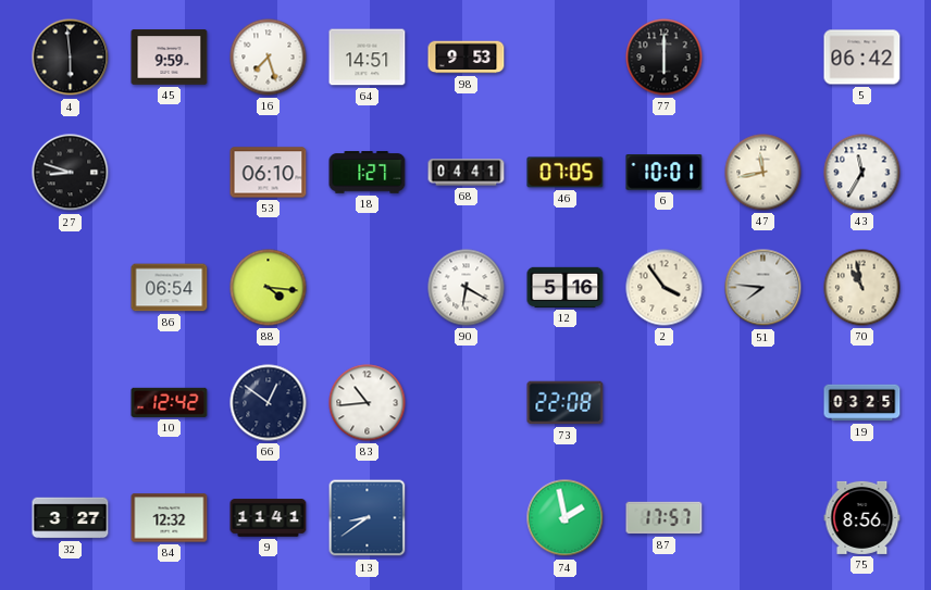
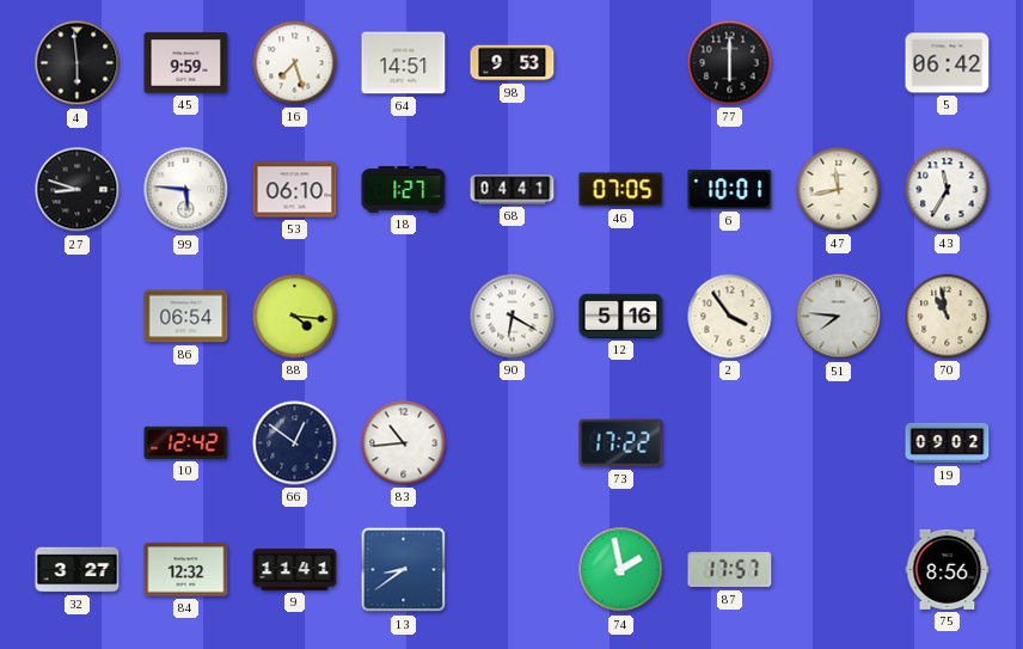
99: none -> 5:46
73: 22:08 -> 17:22
19: 03:25 -> 09:02
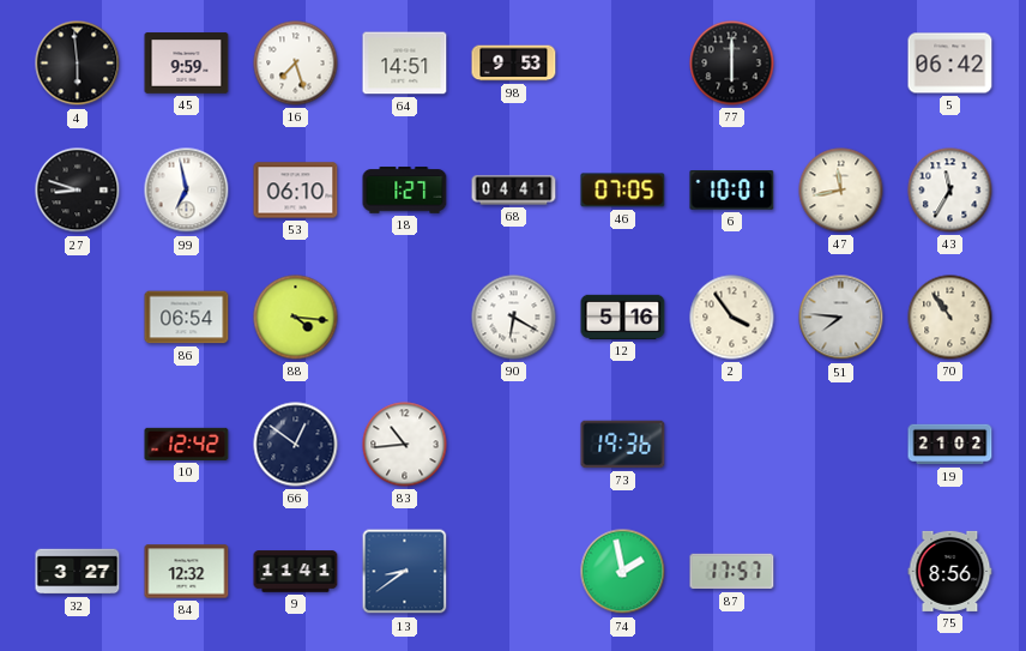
99: 5:46 -> 6:58
70: 10:58 -> 10:54
73: 17:22 -> 19:36
19: 09:02 -> 21:02
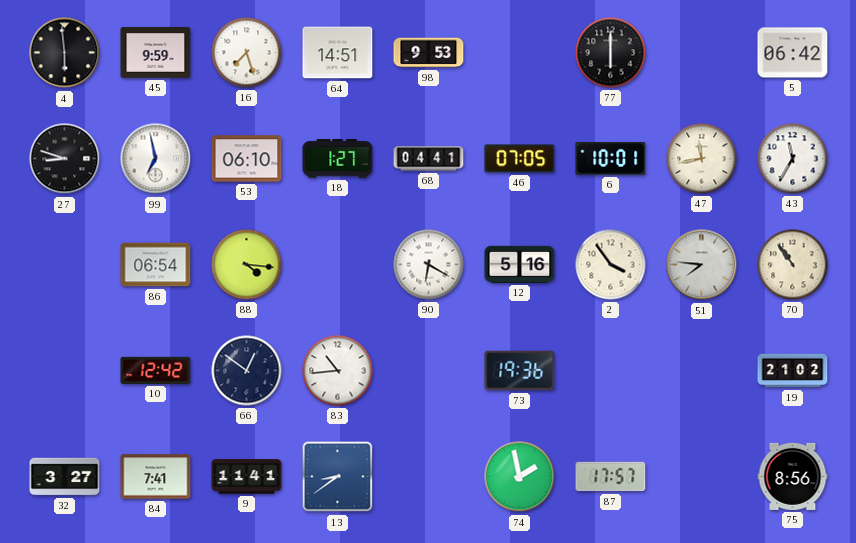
84: 12:32 -> 7:41
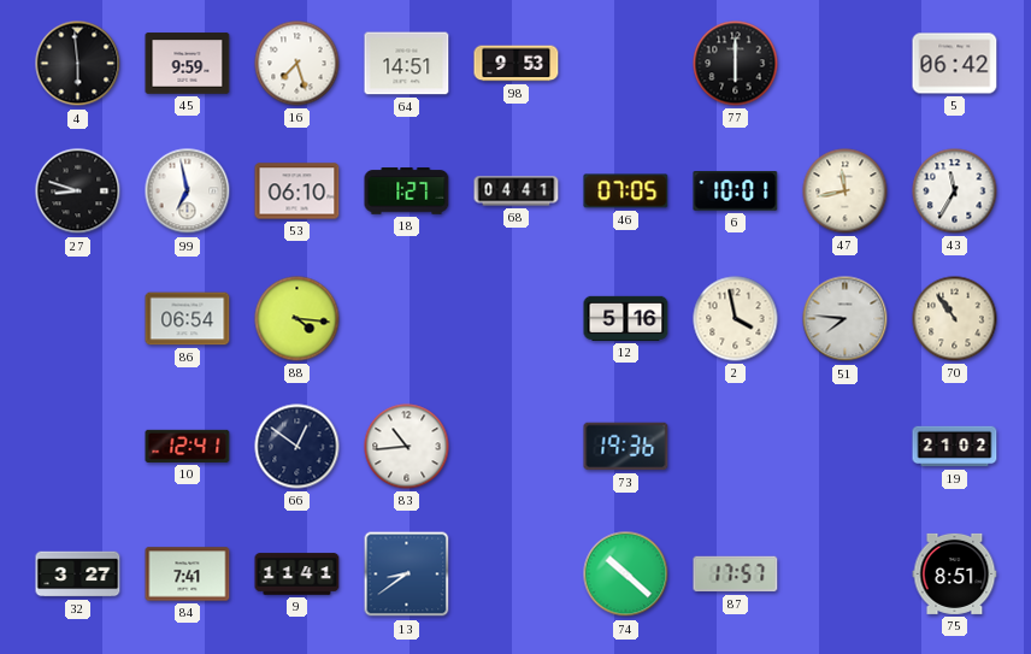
90: 6:20 -> none
2: 3:54 -> 3:58
10: 12:42 -> 12:41
74: 1:58 -> 10:22
75: 8:56 -> 8:51
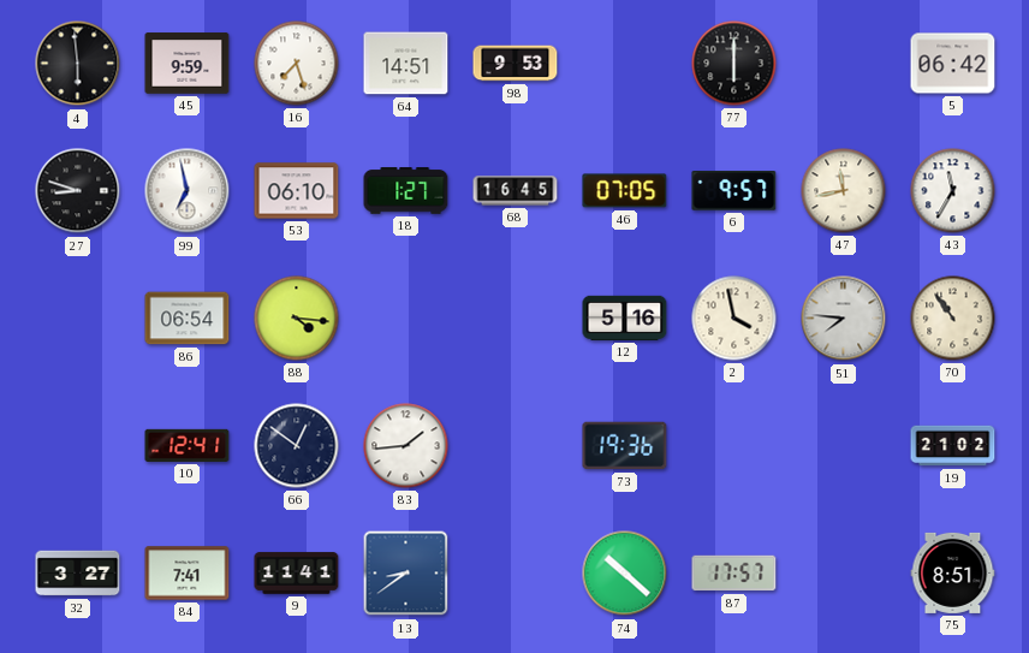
68: 04:41 -> 16:45
6: 10:01 -> 9:57
83: 10:44 -> 1:44
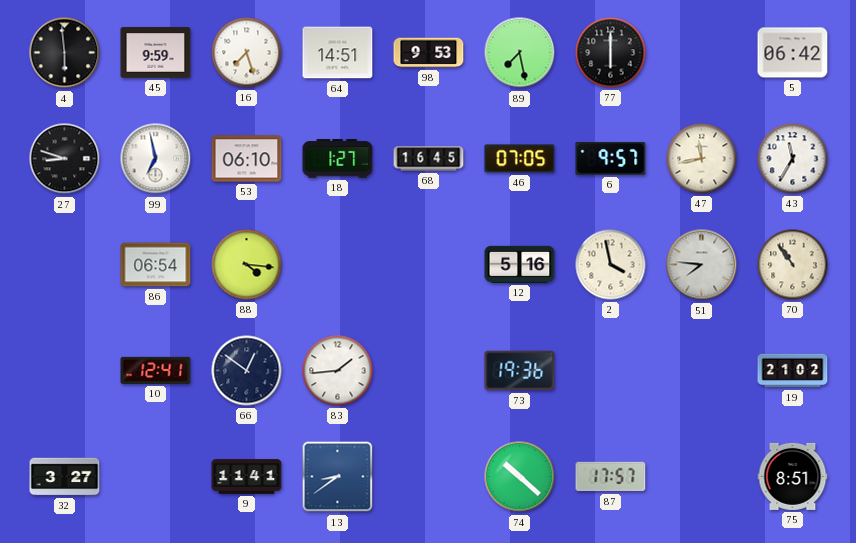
89: none -> 7:28
84: 7:41 -> none
